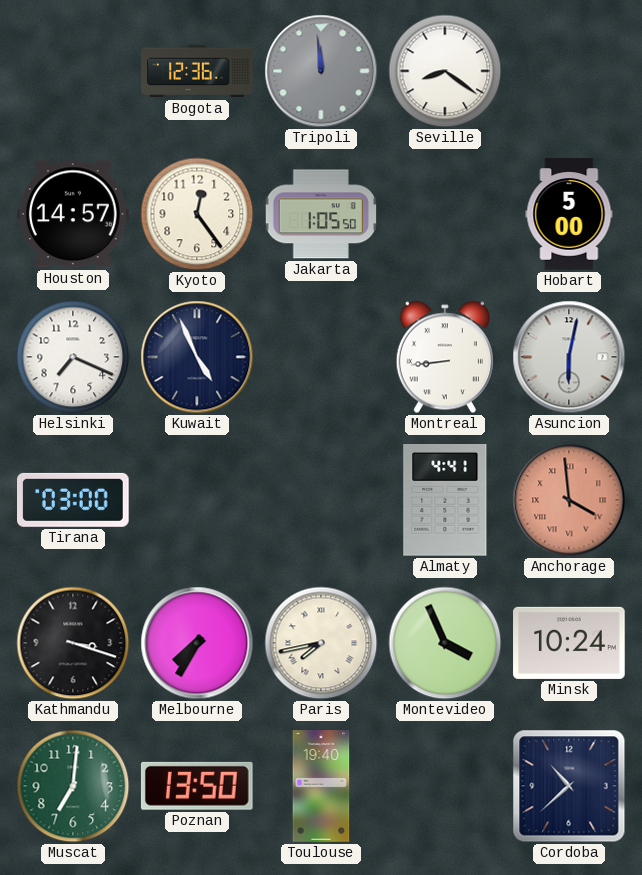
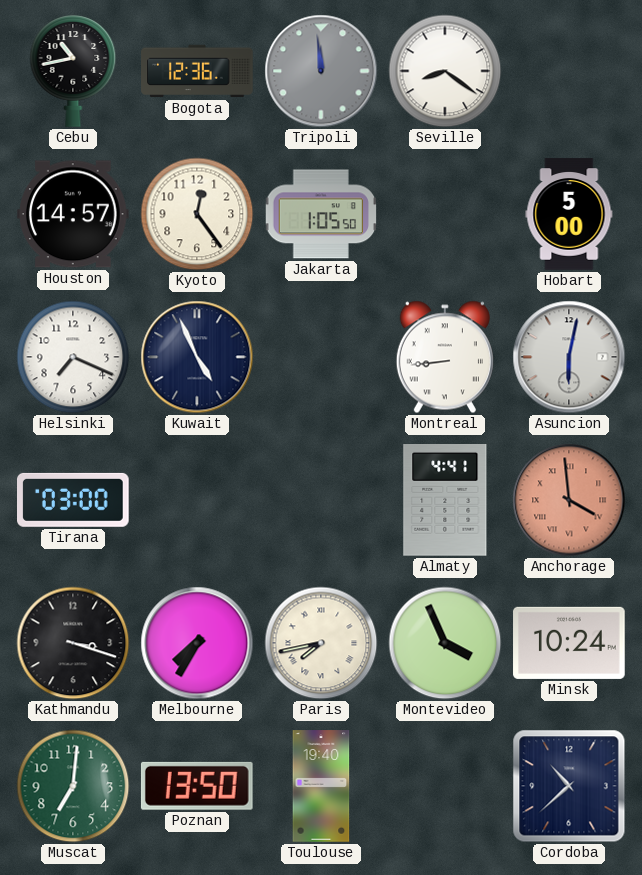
Cebu: none -> 10:43
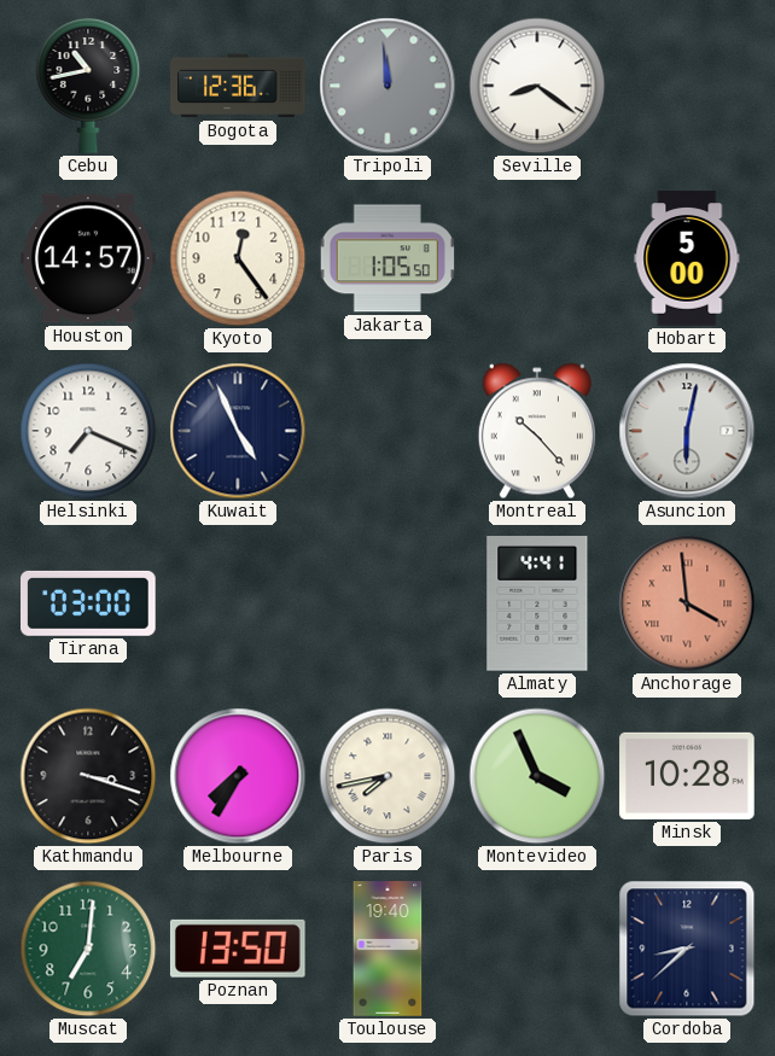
Montreal: 8:44 -> 10:23
Minsk: 10:24 -> 10:28
Cordoba: 10:38 -> 8:38
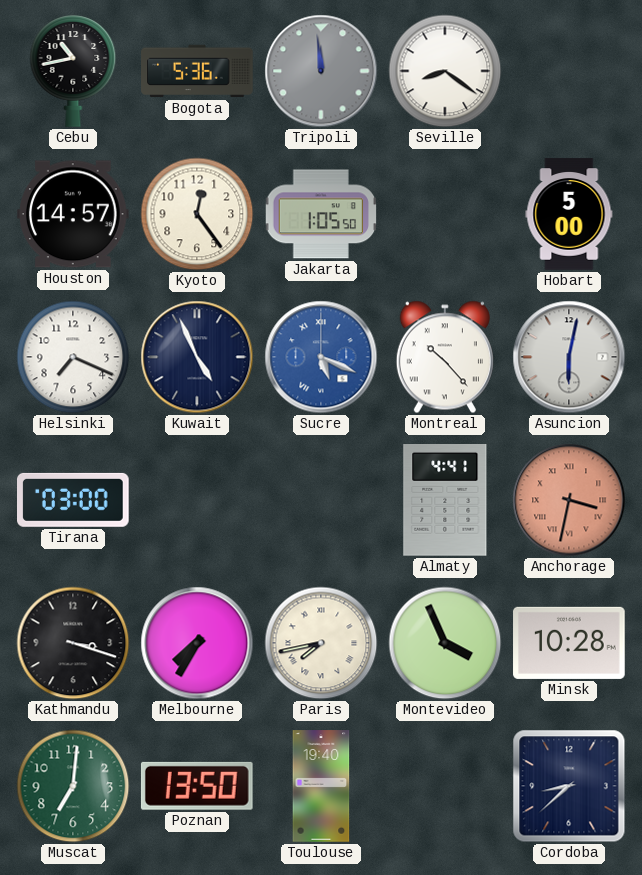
Bogota: 12:36 -> 5:36
Sucre: none -> 5:19
Anchorage: 3:59 -> 3:32
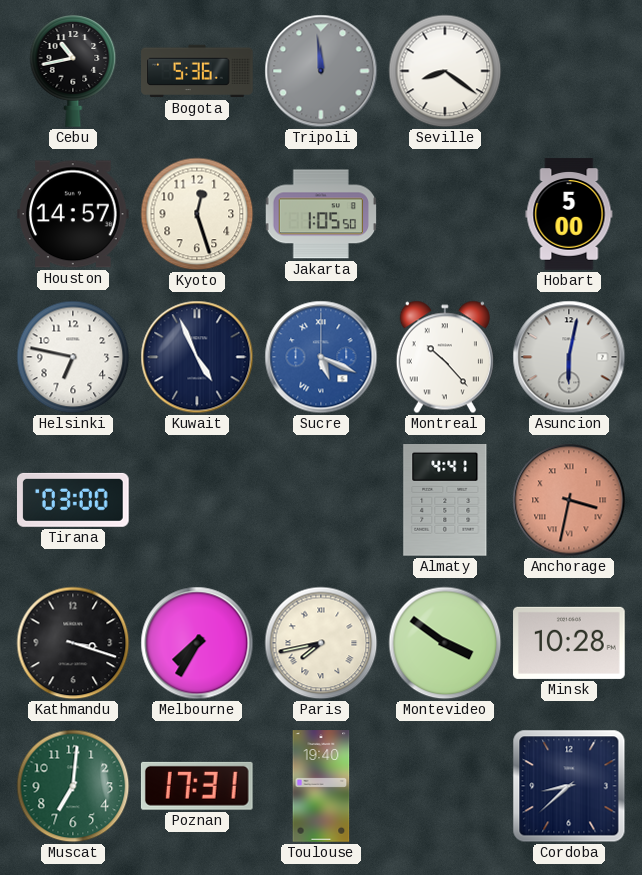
Kyoto: 12:24 -> 12:27
Helsinki: 7:19 -> 6:47
Montevideo: 3:56 -> 3:51
Poznan: 13:50 -> 17:31
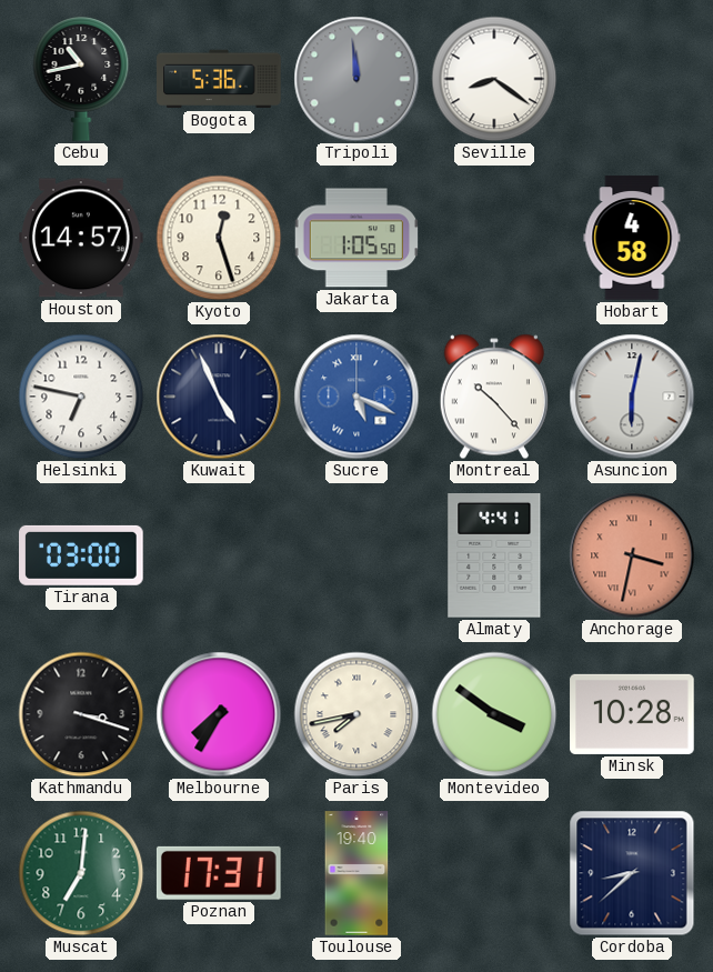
Hobart: 5:00 -> 4:58
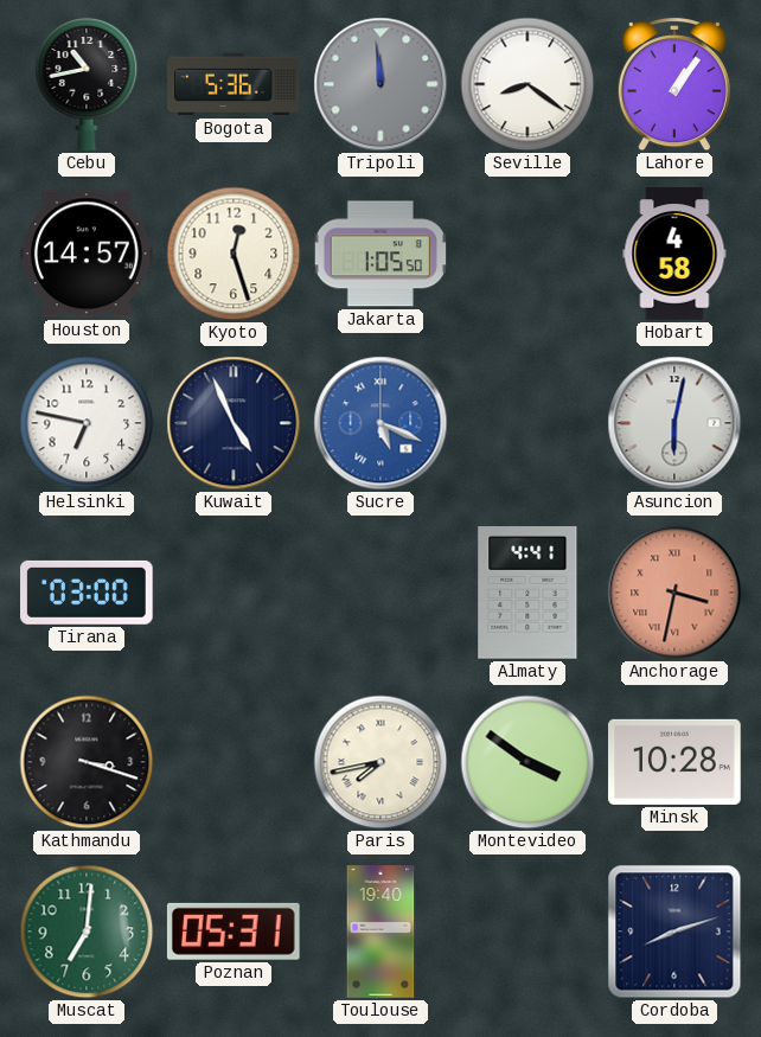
Lahore: none -> 1:06
Montreal: 10:23 -> none
Melbourne: 7:35 -> none
Poznan: 17:31 -> 05:31
Cordoba: 8:38 -> 8:12
